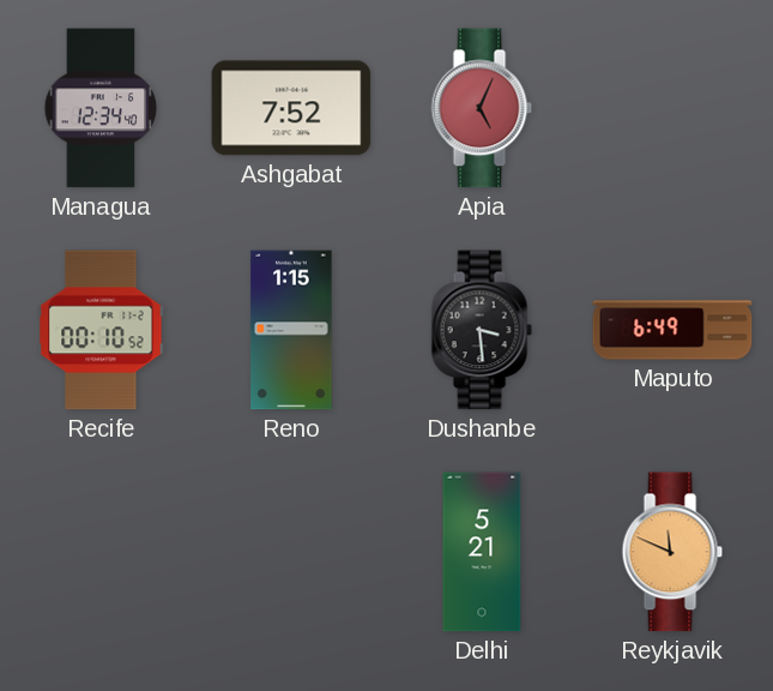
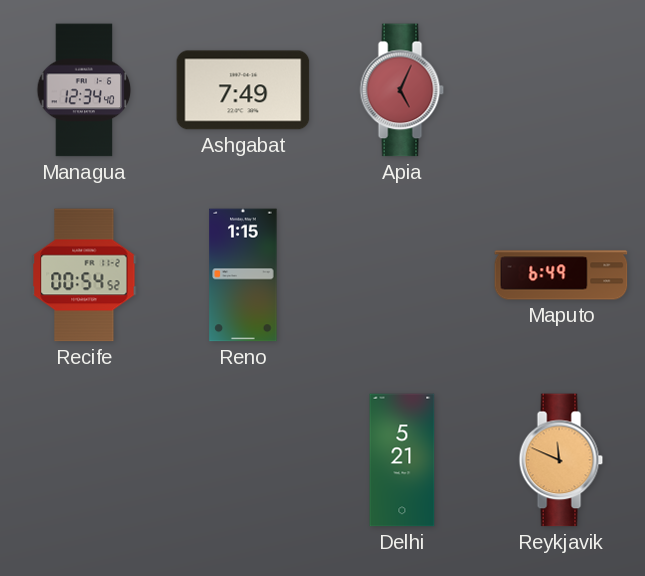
Ashgabat: 7:52 -> 7:49
Recife: 00:10 -> 00:54
Dushanbe: 3:29 -> none
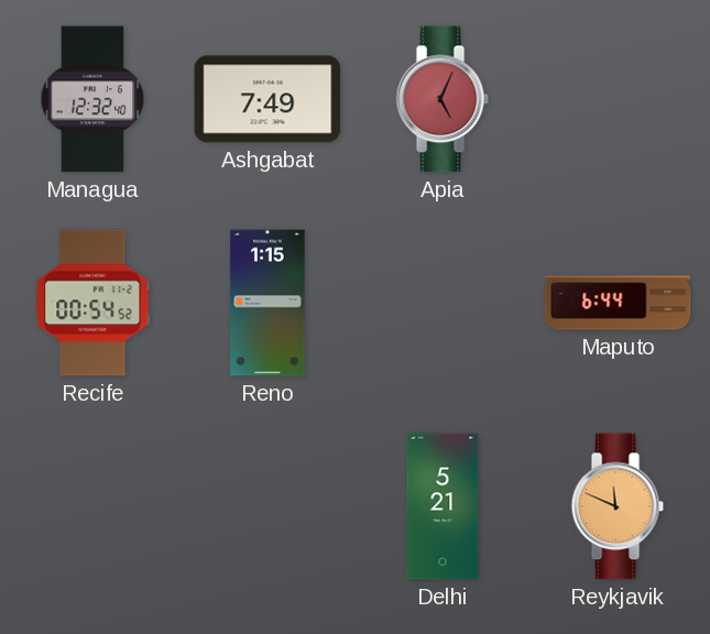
Managua: 12:34 -> 12:32
Maputo: 6:49 -> 6:44
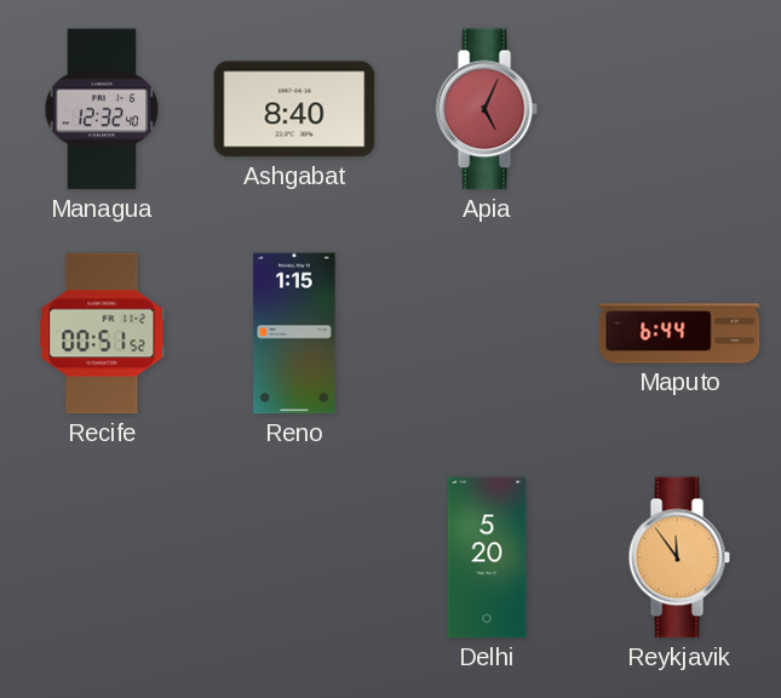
Ashgabat: 7:49 -> 8:40
Recife: 00:54 -> 00:51
Delhi: 5:21 -> 5:20
Reykjavik: 11:49 -> 11:54
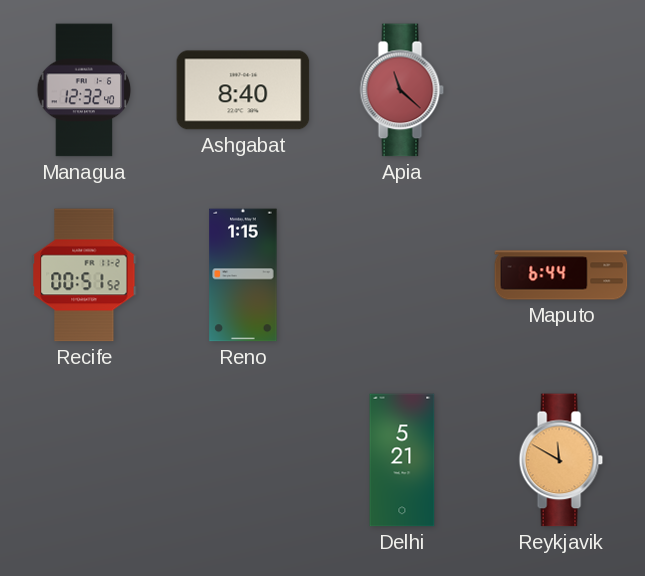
Apia: 5:04 -> 11:22
Delhi: 5:20 -> 5:21
Reykjavik: 11:54 -> 11:50
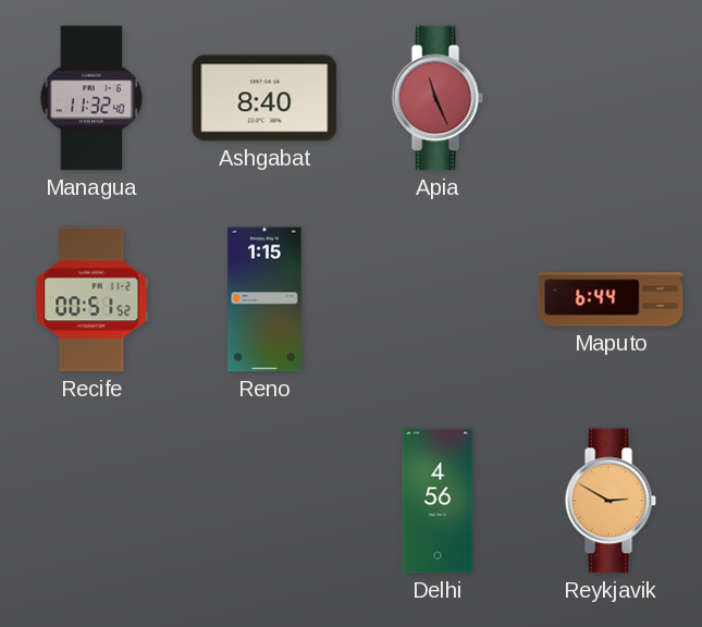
Managua: 12:32 -> 11:32
Apia: 11:22 -> 11:26
Delhi: 5:21 -> 4:56
Reykjavik: 11:50 -> 2:50
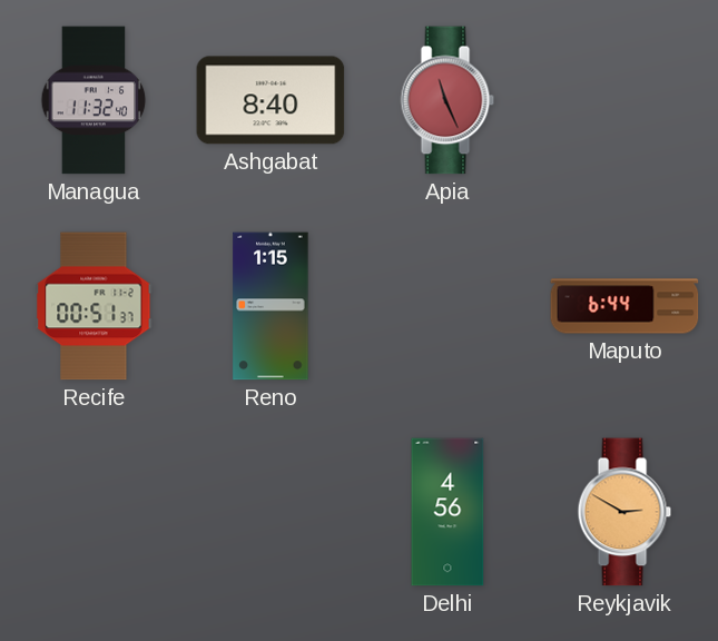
Recife: 00:51:52 -> 00:51:37
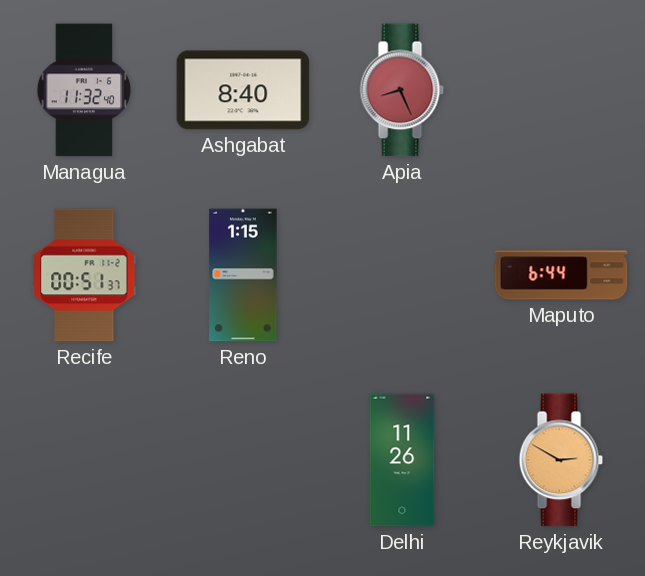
Apia: 11:26 -> 8:26
Delhi: 4:56 -> 11:26
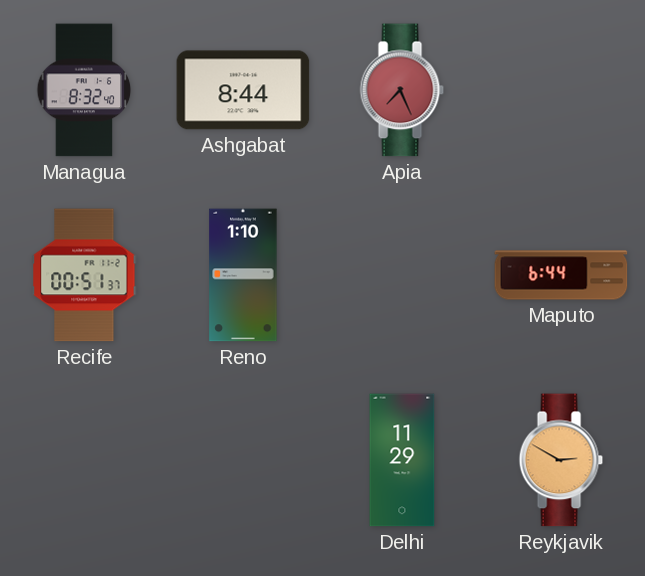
Managua: 11:32 -> 8:32
Ashgabat: 8:40 -> 8:44
Apia: 8:26 -> 7:26
Reno: 1:15 -> 1:10
Delhi: 11:26 -> 11:29
